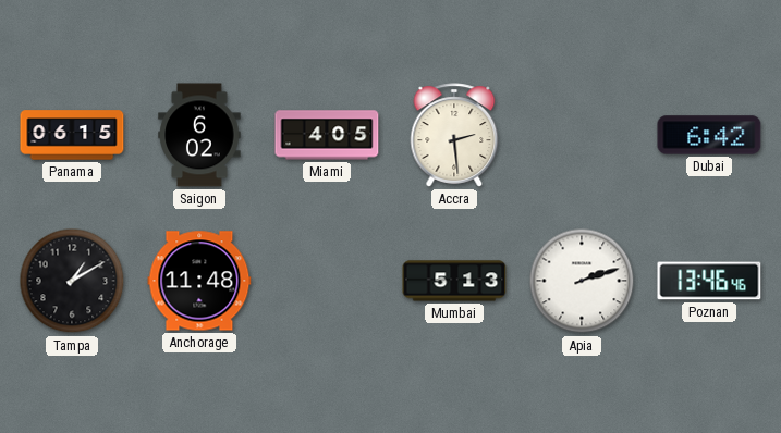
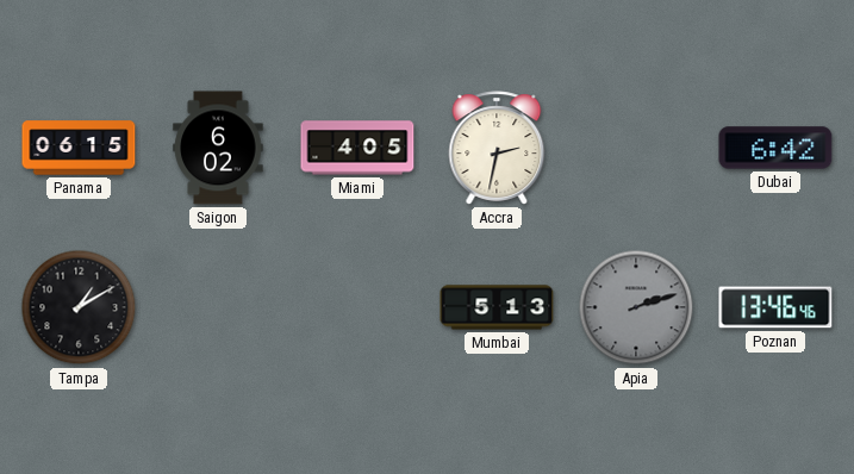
Accra: 2:29 -> 2:32
Anchorage: 11:48 -> none
Apia dial: white -> grey
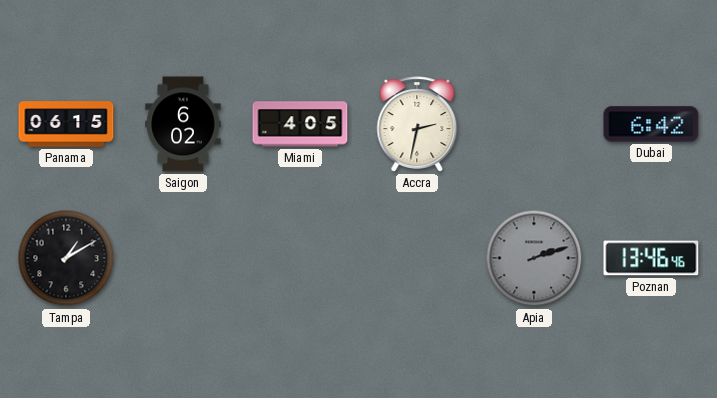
Mumbai: 5:13 -> none
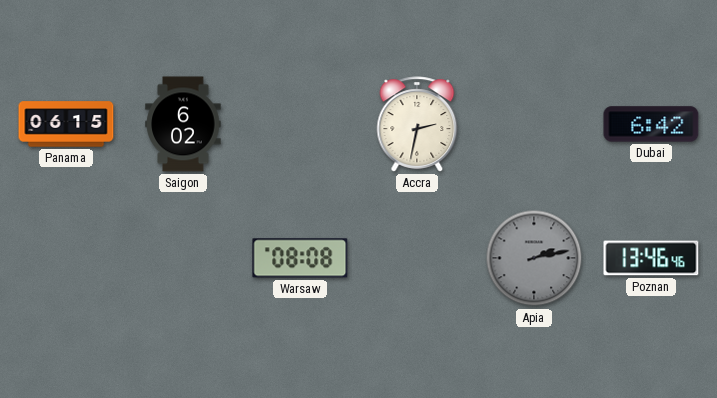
Miami: 4:05 -> none
Tampa: 1:10 -> none
Warsaw: none -> 08:08
Apia: 2:12 -> 2:13
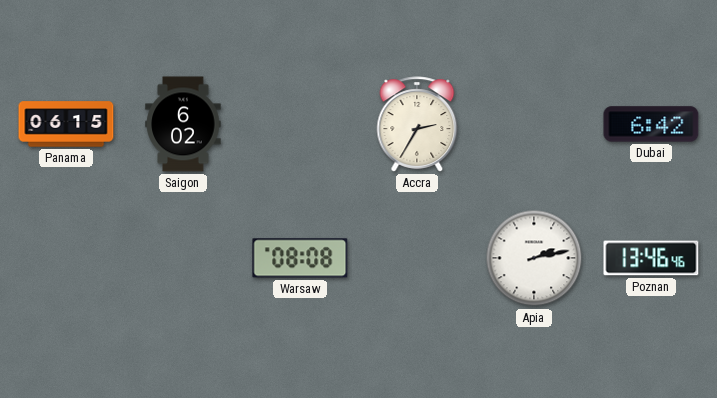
Accra: 2:32 -> 2:35
Apia dial: grey -> white
